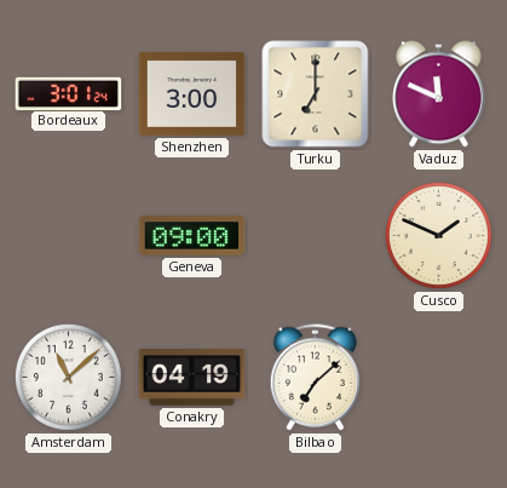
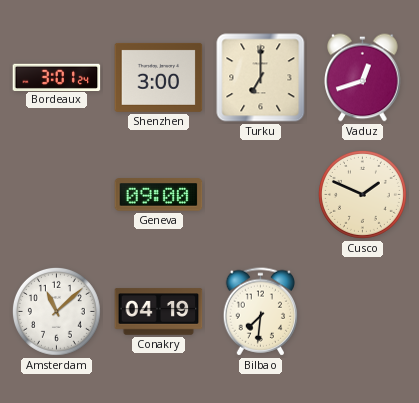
Vaduz: 11:49 -> 12:42
Bilbao: 7:08 -> 7:31
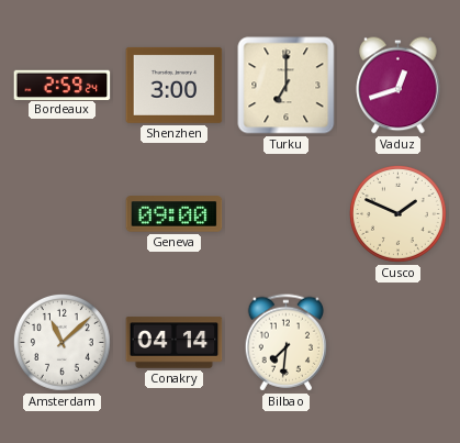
Bordeaux: 3:01 -> 2:59
Conakry: 04:19 -> 04:14
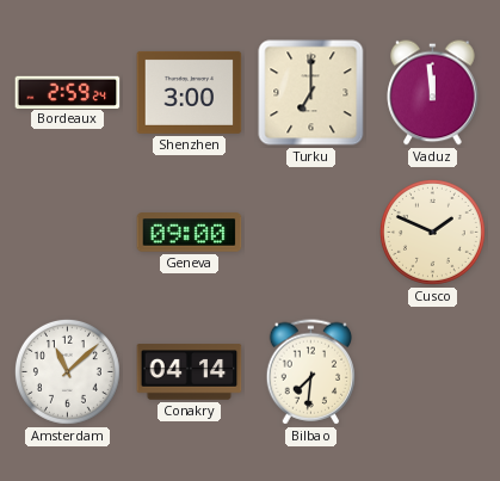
Vaduz: 12:42 -> 11:59
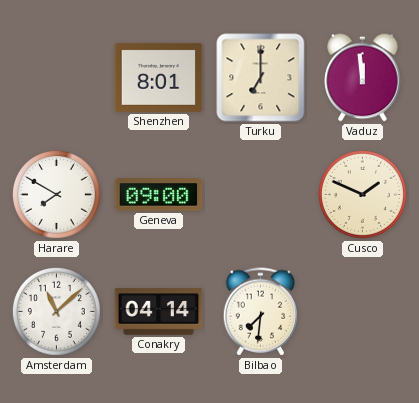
Bordeaux: 2:59 -> none
Shenzhen: 3:00 -> 8:01
Harare: none -> 7:50
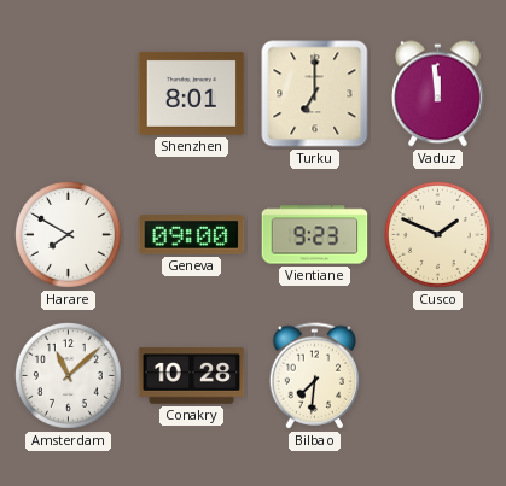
Vientiane: none -> 9:23
Conakry: 04:14 -> 10:28
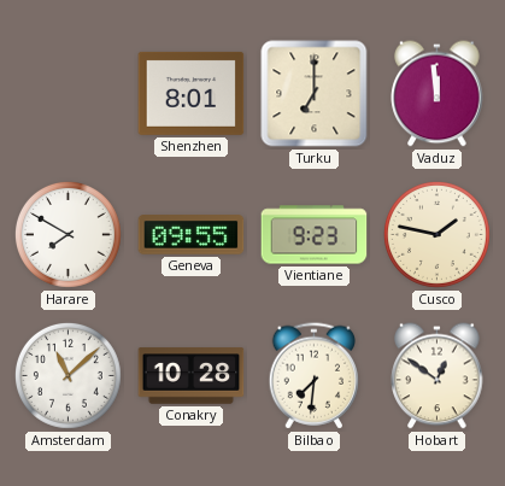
Geneva: 09:00 -> 09:55
Cusco: 1:49 -> 1:47
Hobart: none -> 12:51
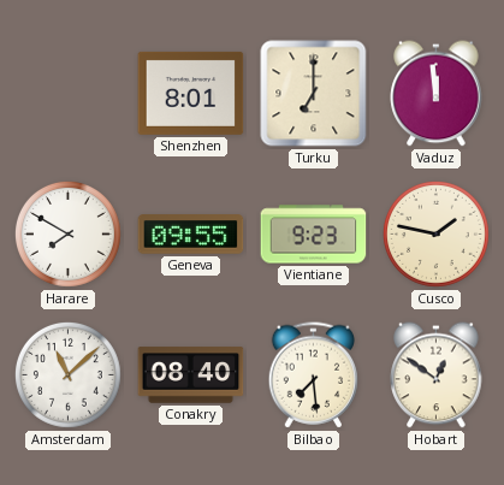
Conakry: 10:28 -> 08:40
Bilbao: 7:31 -> 7:29
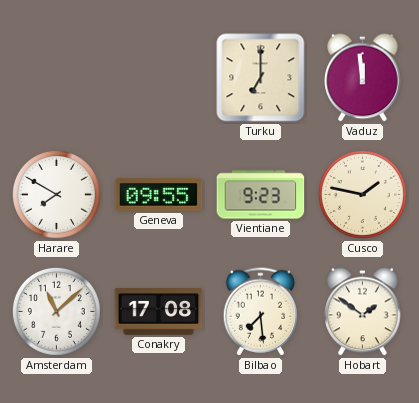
Shenzhen: 8:01 -> none
Conakry: 08:40 -> 17:08
Hobart: 12:51 -> 1:51
